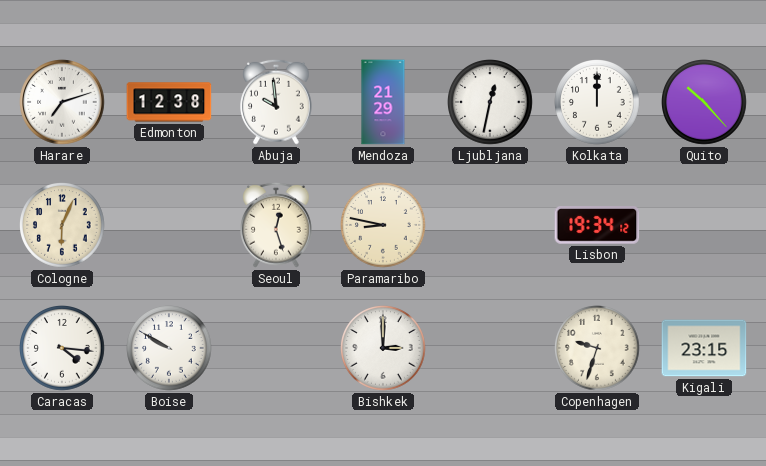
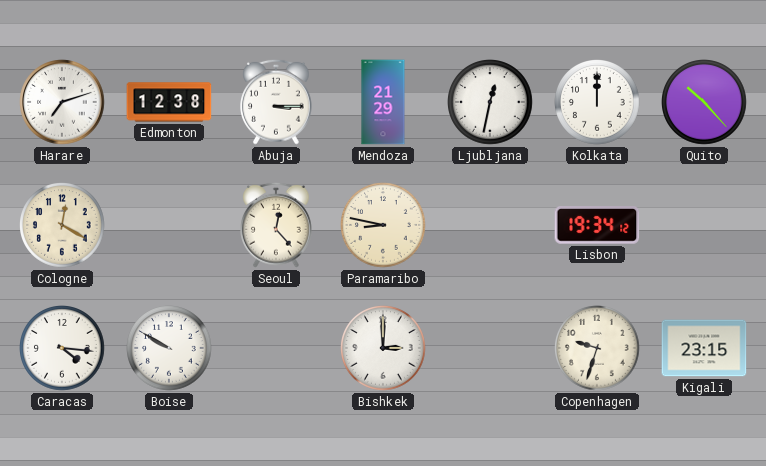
Abuja: 9:59 -> 3:15
Cologne: 6:04 -> 12:20
Seoul: 12:27 -> 12:23
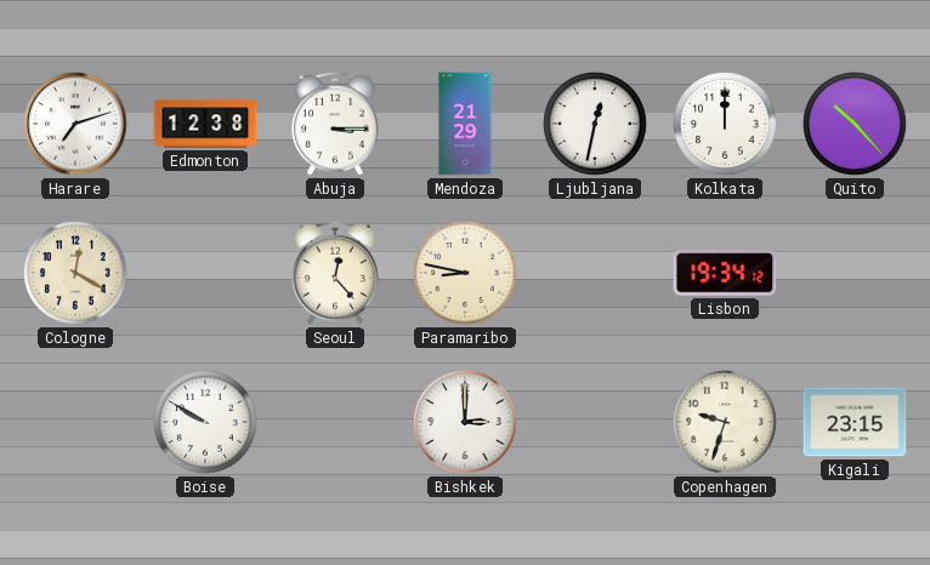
Caracas: 4:16 -> none
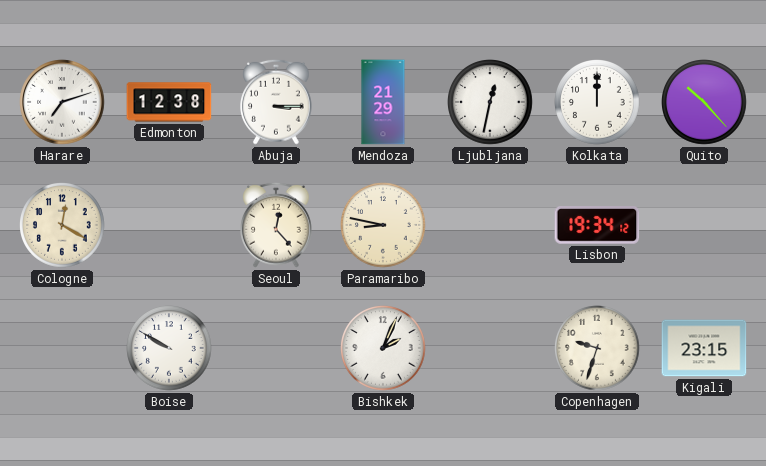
Bishkek: 3:00 -> 2:04
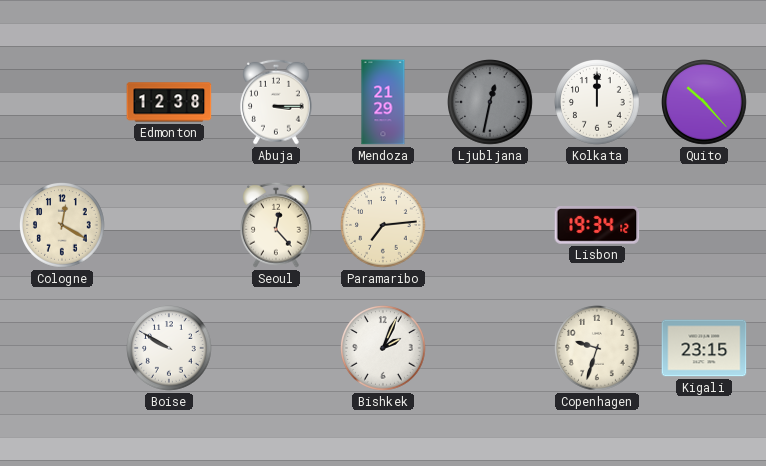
Harare: 7:12 -> none
Ljubljana dial: white -> grey
Paramaribo: 8:47 -> 7:14
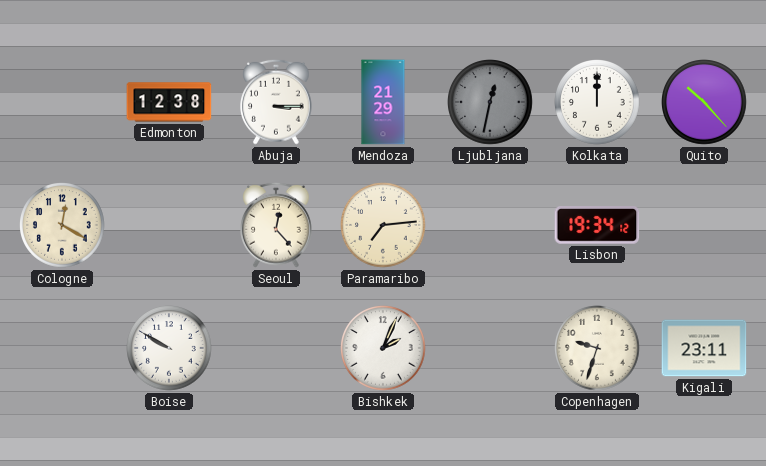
Kigali: 23:15 -> 23:11
